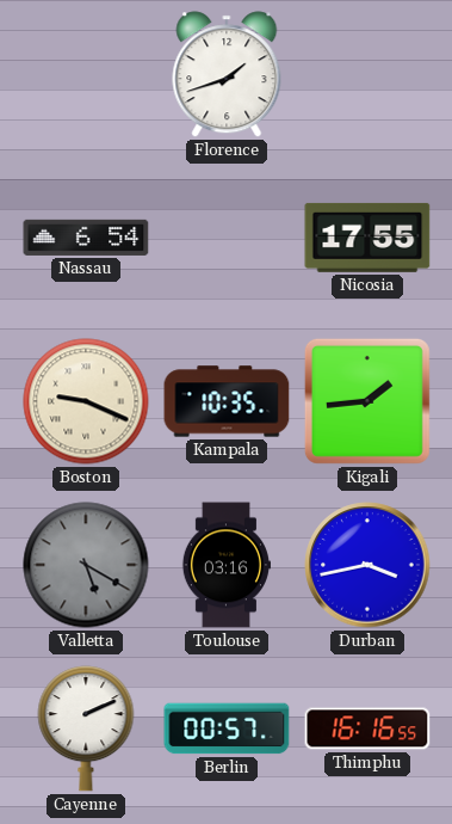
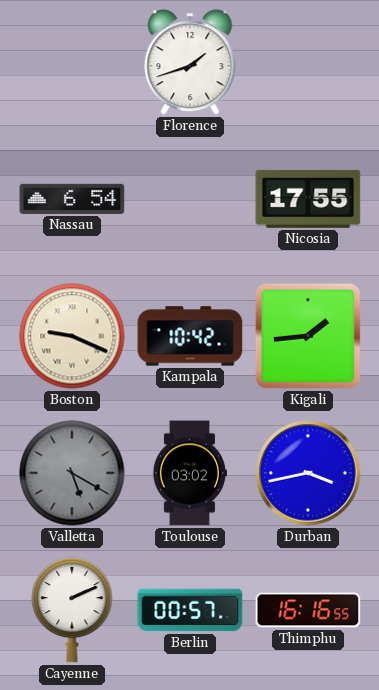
Kampala: 10:35 -> 10:42
Toulouse: 03:16 -> 03:02
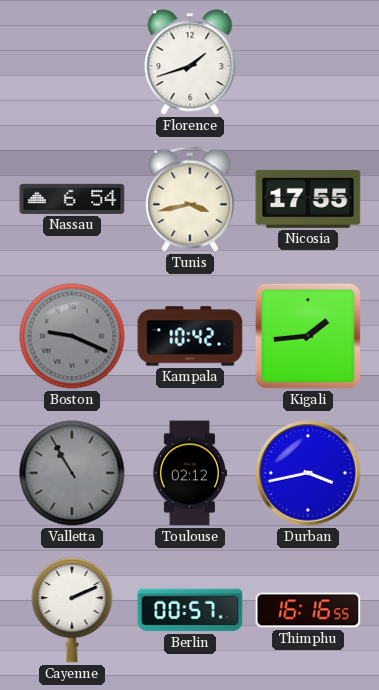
Tunis: none -> 3:43
Boston dial: cream -> grey
Valletta: 5:20 -> 10:55
Toulouse: 03:02 -> 02:12
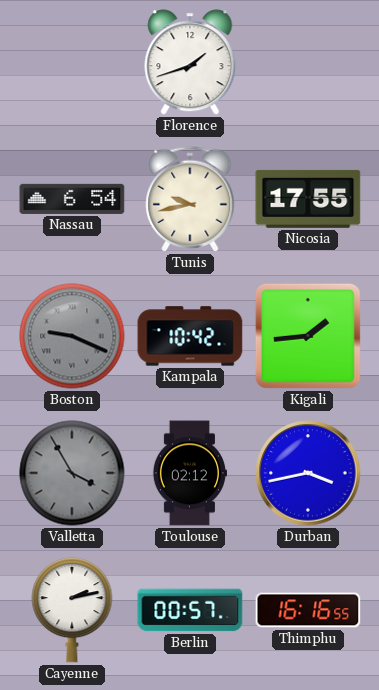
Tunis: 3:43 -> 9:43
Valletta: 10:55 -> 3:55
Cayenne: 2:11 -> 2:13
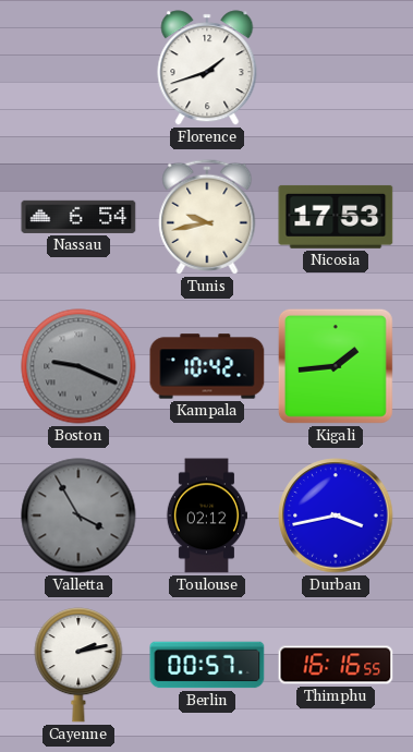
Nicosia: 17:55 -> 17:53
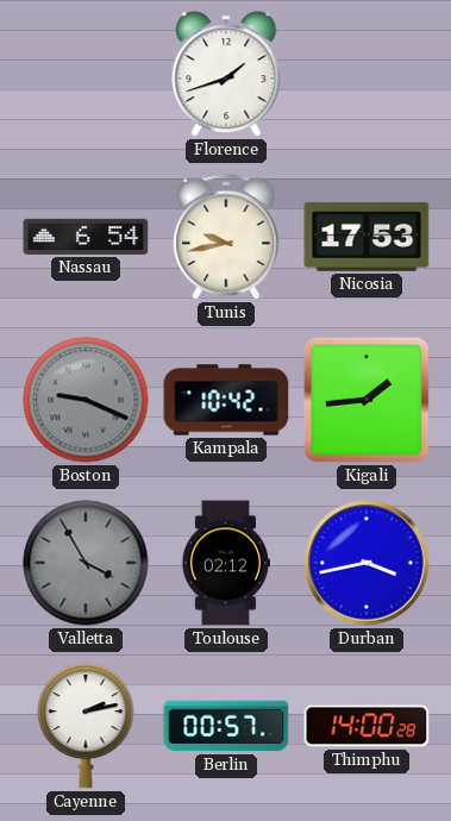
Thimphu: 16:16 -> 14:00
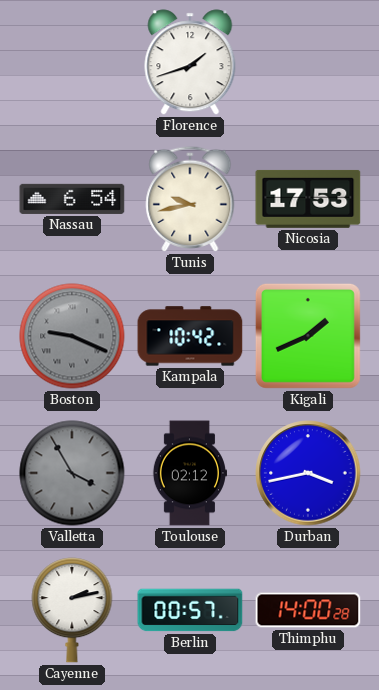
Kigali: 1:44 -> 1:41
